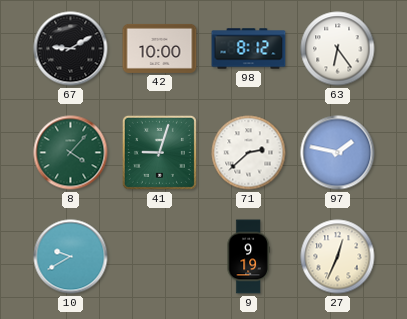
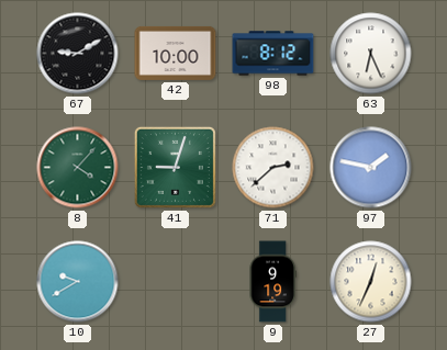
63: 6:24 -> 6:26
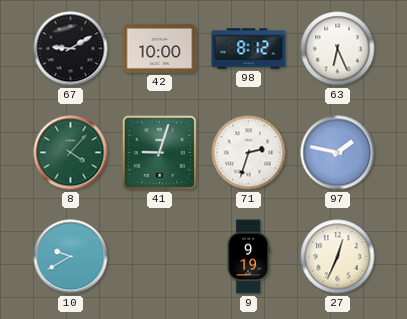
71: 2:38 -> 2:33
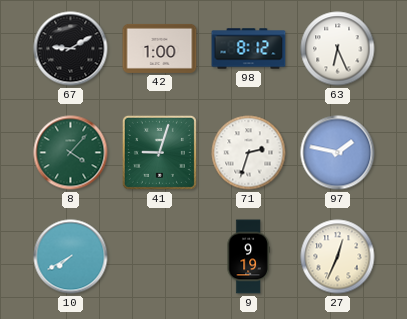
42: 10:00 -> 1:00
10: 9:40 -> 7:40
